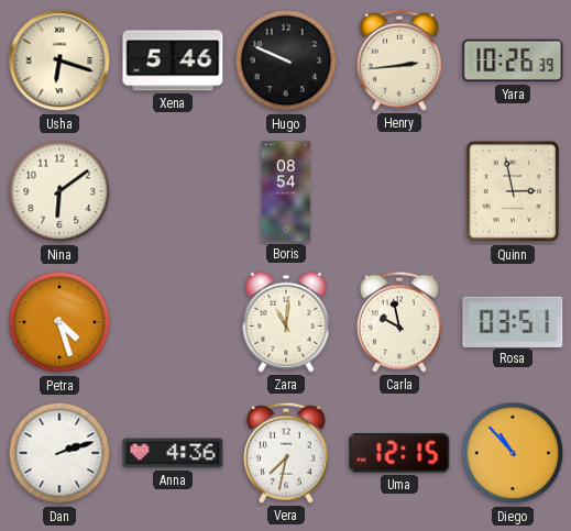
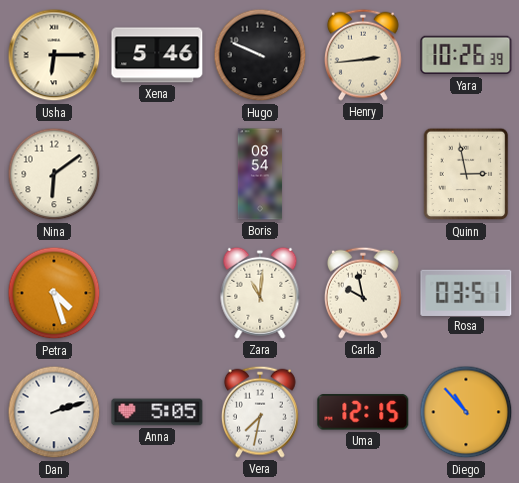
Usha: 6:18 -> 6:15
Anna: 4:36 -> 5:05
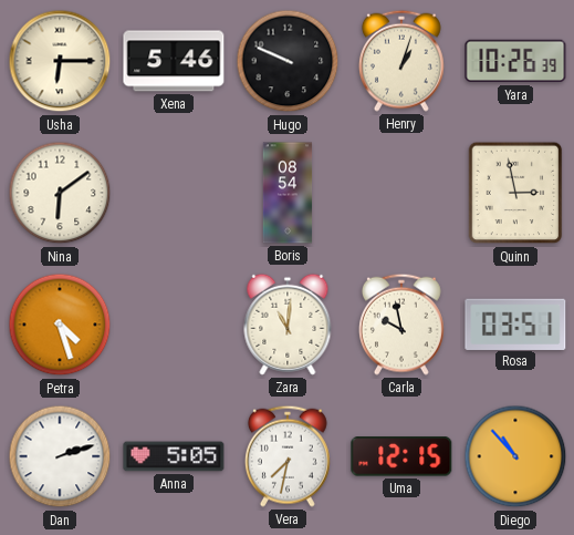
Henry: 2:44 -> 1:03
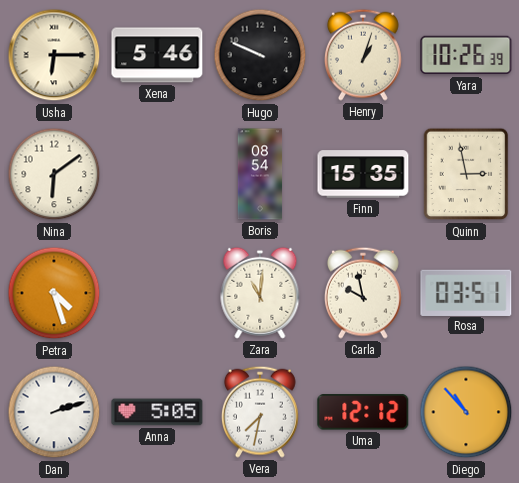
Finn: none -> 15:35
Uma: 12:15 -> 12:12
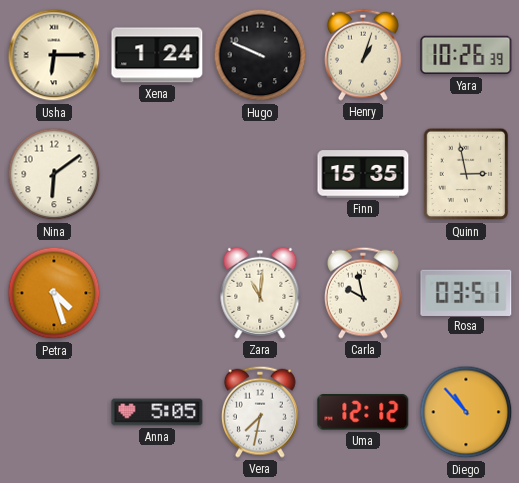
Xena: 5:46 -> 1:24
Boris: 08:54 -> none
Dan: 2:12 -> none
